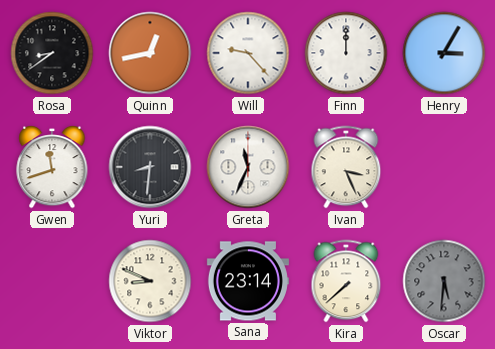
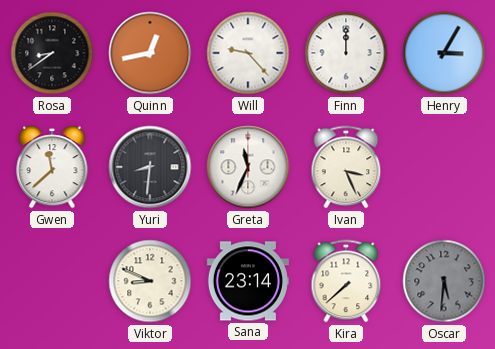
Gwen: 11:42 -> 11:38
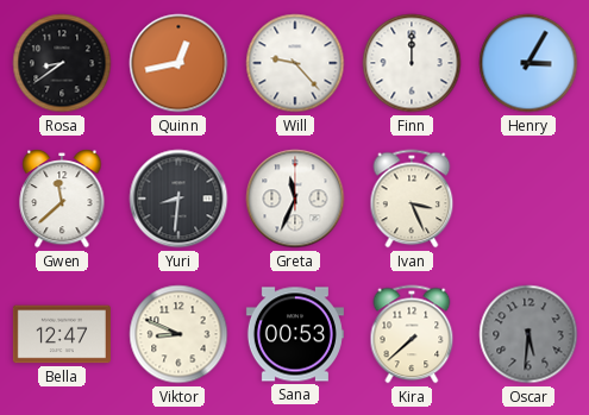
Bella: none -> 12:47
Sana: 23:14 -> 00:53
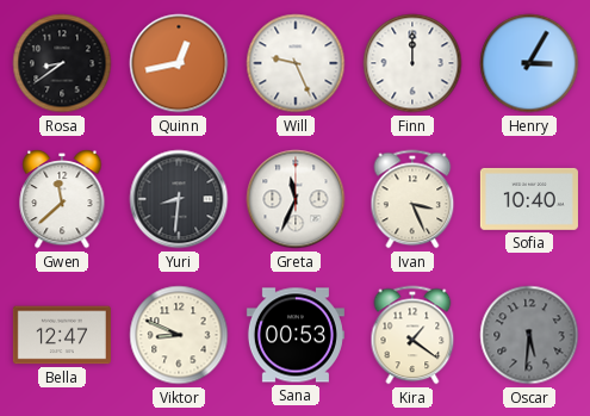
Will: 9:23 -> 9:26
Sofia: none -> 10:40
Kira: 7:38 -> 1:21
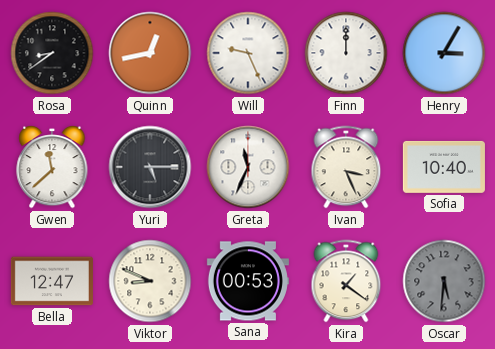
Yuri: 8:31 -> 5:15
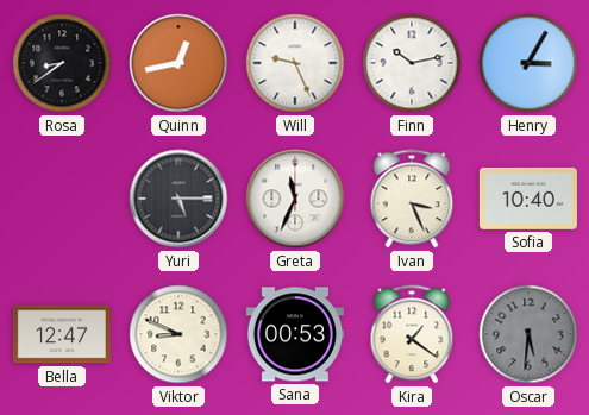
Finn: 12:00 -> 10:13
Gwen: 11:38 -> none
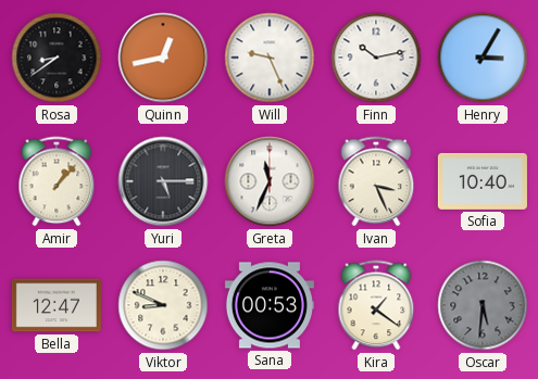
Amir: none -> 1:07
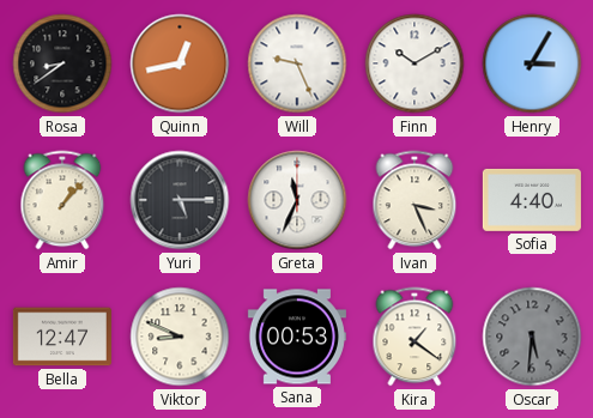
Finn: 10:13 -> 10:10
Sofia: 10:40 -> 4:40
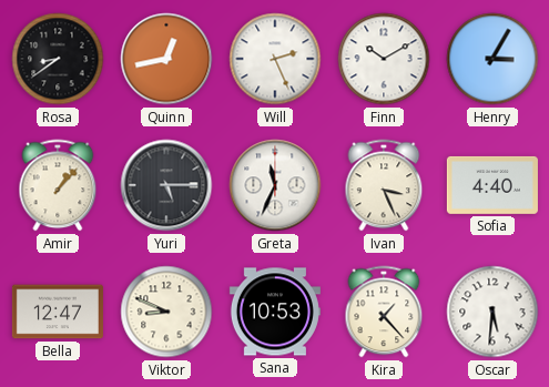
Will: 9:26 -> 2:26
Sana: 00:53 -> 10:53
Kira: 1:21 -> 1:23
Oscar dial: grey -> white
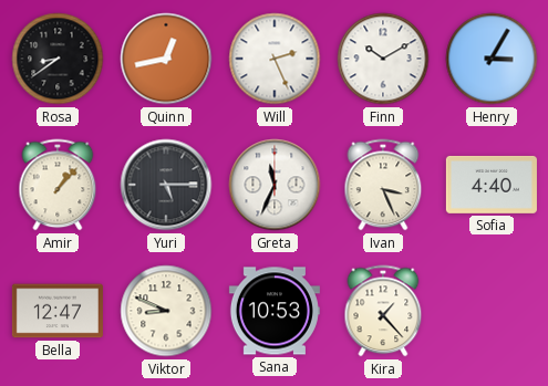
Oscar: 5:31 -> none
